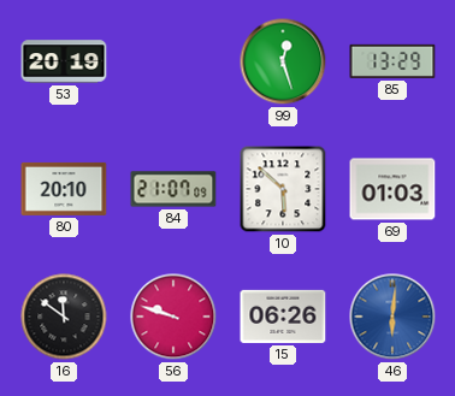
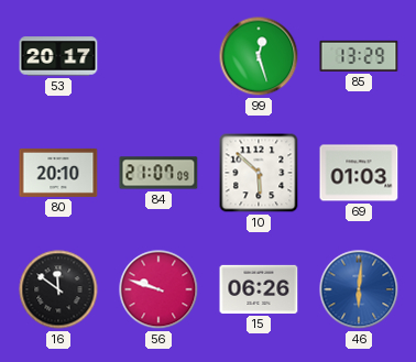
53: 20:19 -> 20:17
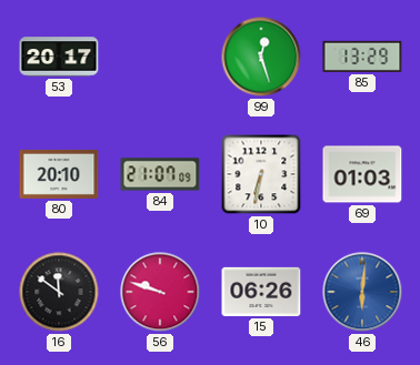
10: 5:52 -> 6:32
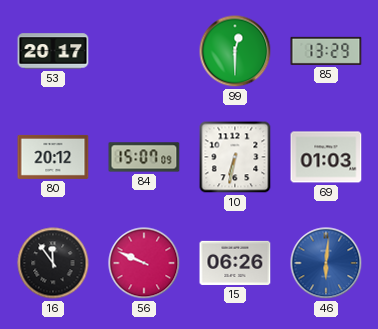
99: 12:27 -> 12:30
80: 20:10 -> 20:12
84: 21:07 -> 15:07
16: 11:51 -> 11:54
56: 9:48 -> 9:49
